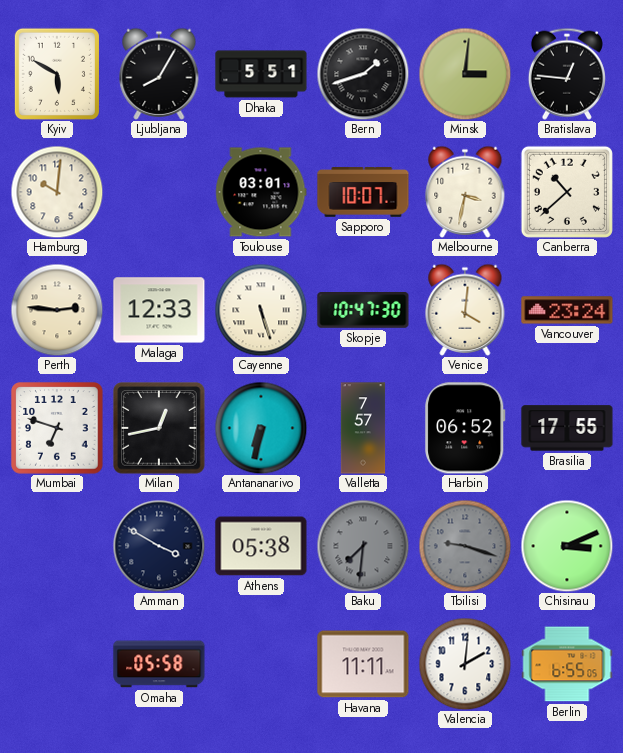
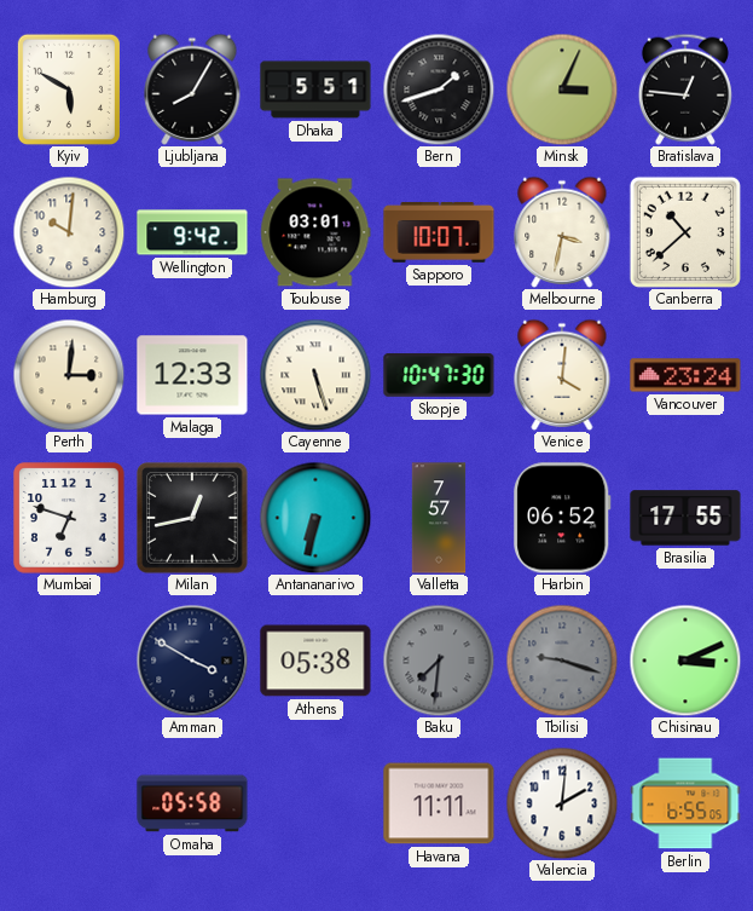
Minsk: 3:01 -> 3:04
Wellington: none -> 9:42
Perth: 2:46 -> 3:01
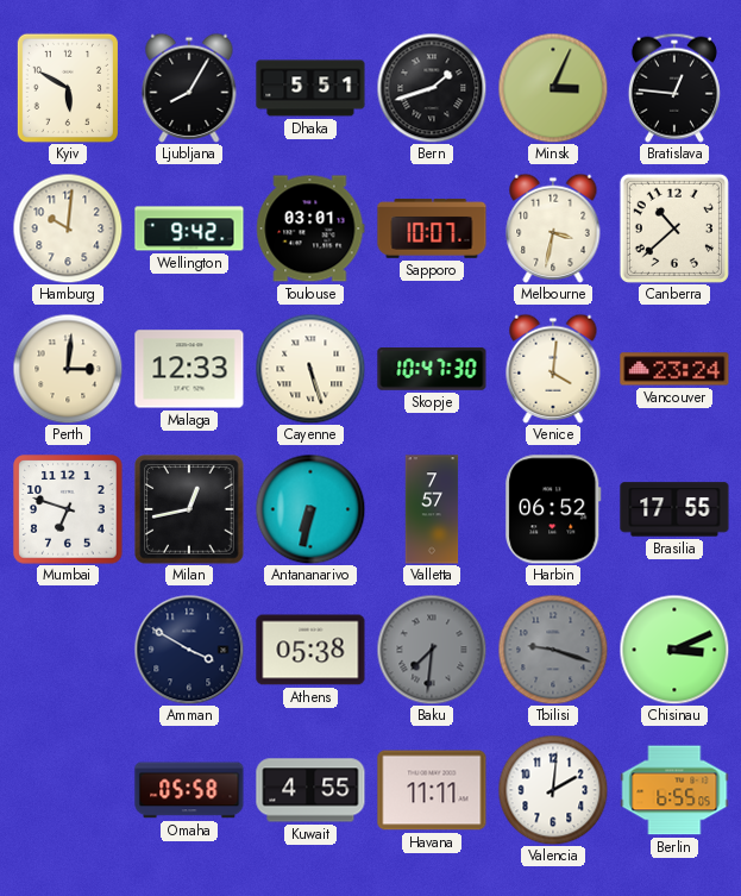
Kuwait: none -> 4:55
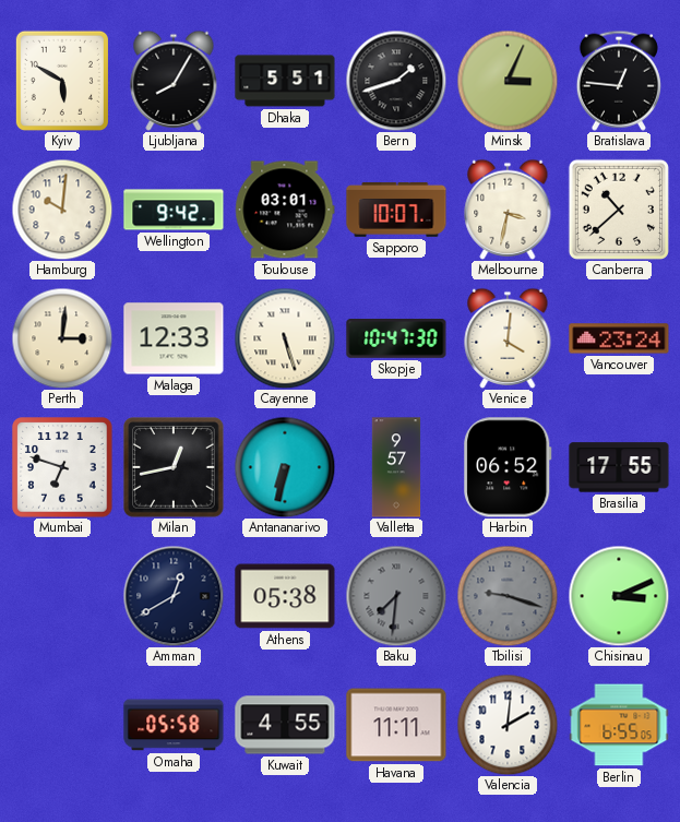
Valletta: 7:57 -> 9:57
Amman: 3:50 -> 12:40
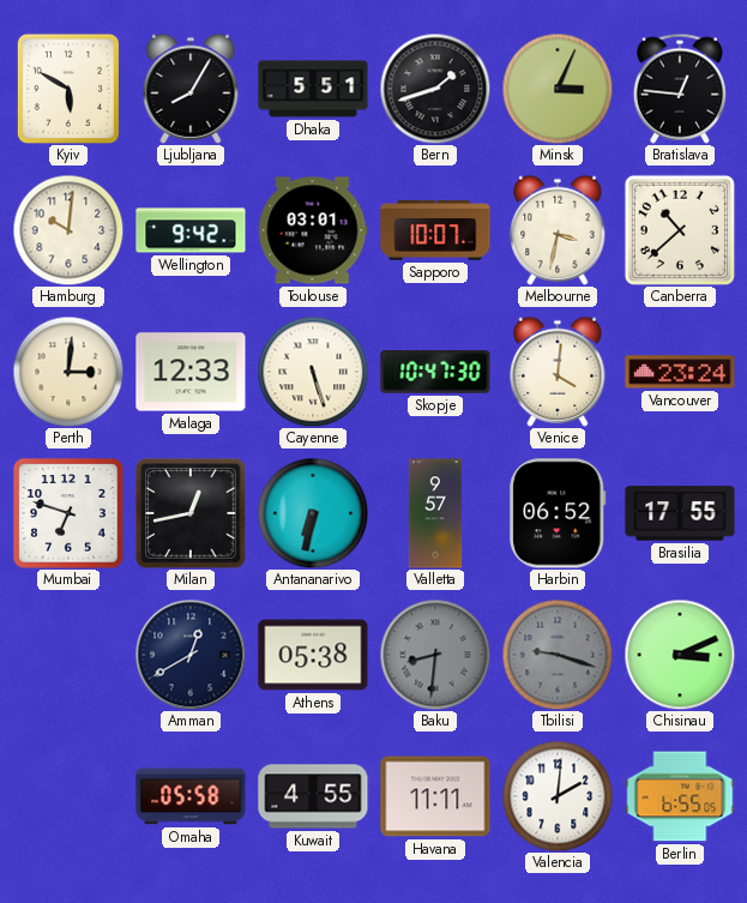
Baku: 7:31 -> 8:31
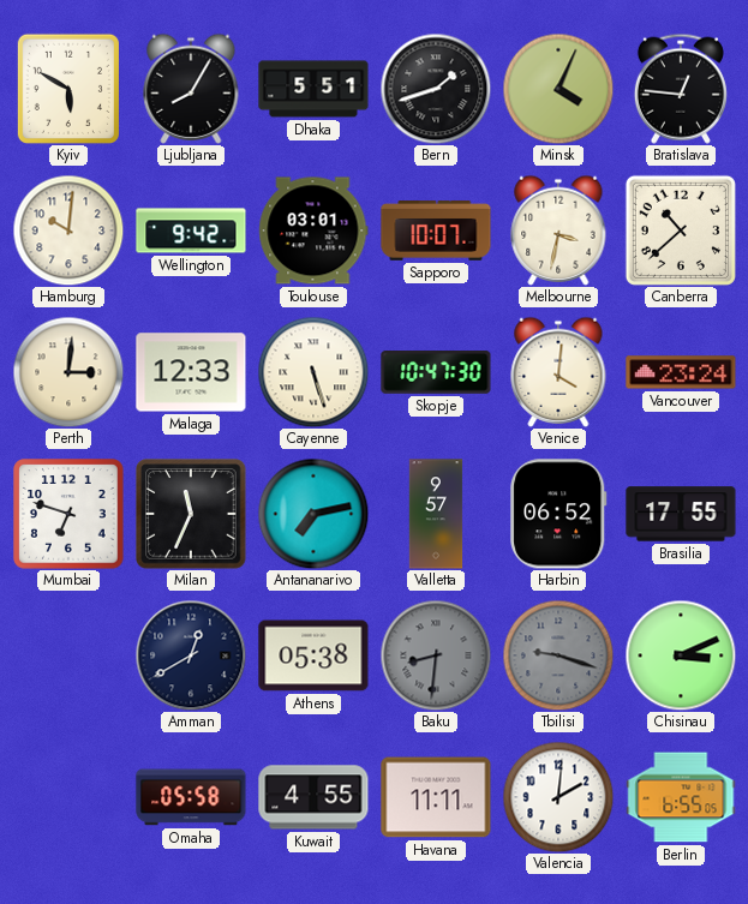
Minsk: 3:04 -> 4:04
Milan: 12:43 -> 11:34
Antananarivo: 6:32 -> 7:13
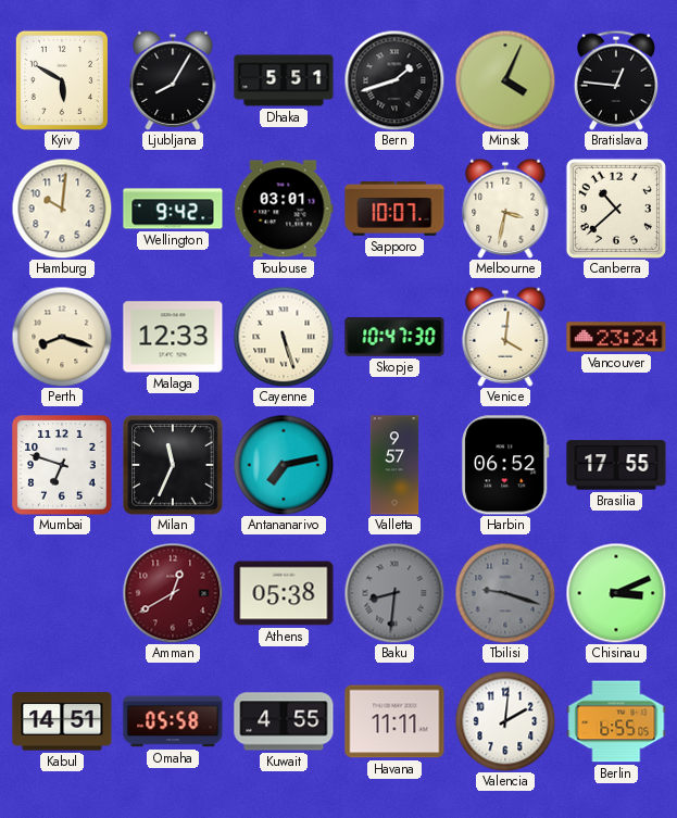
Perth: 3:01 -> 8:18
Amman dial: navy -> burgundy
Kabul: none -> 14:51
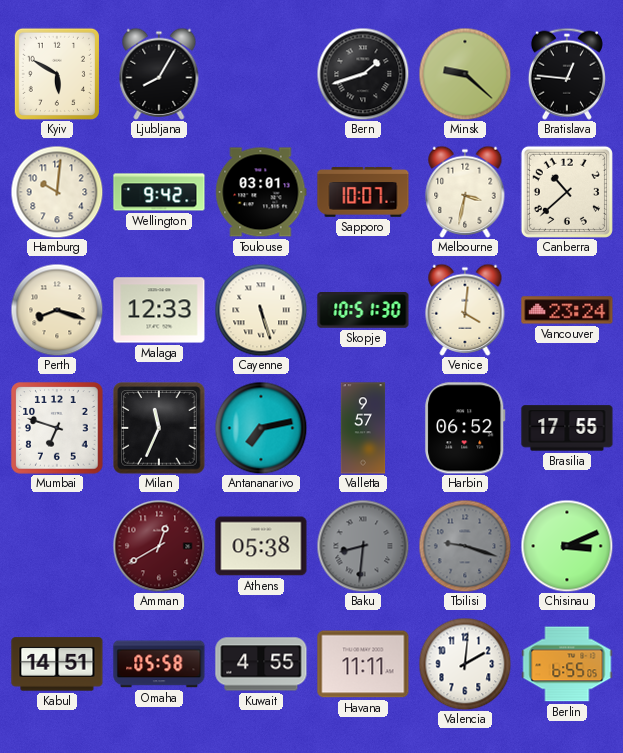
Dhaka: 5:51 -> none
Minsk: 4:04 -> 9:22
Skopje: 10:47 -> 10:51
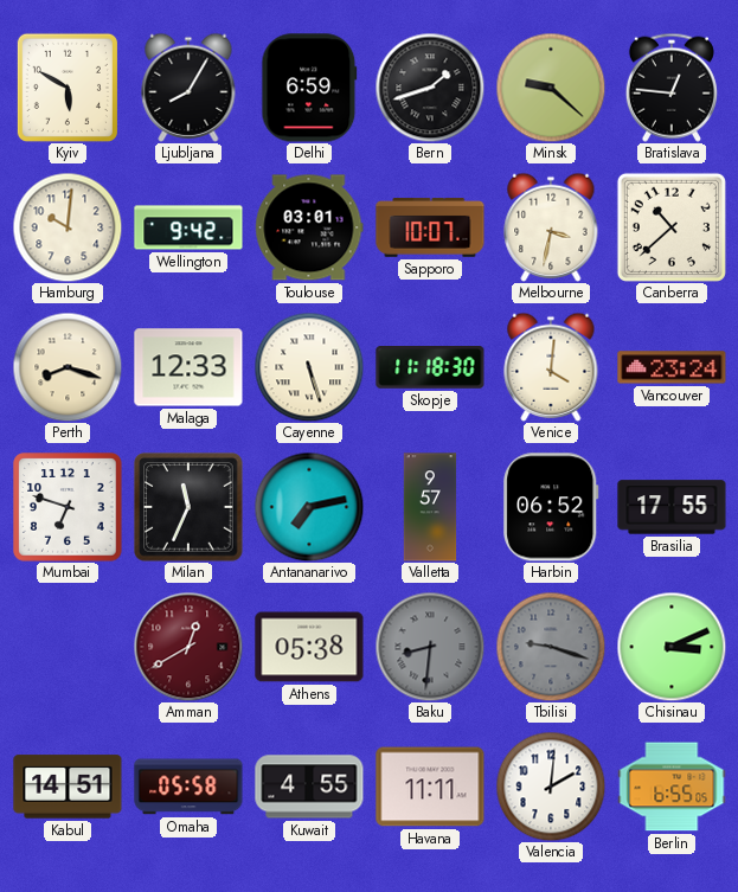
Delhi: none -> 6:59
Skopje: 10:51 -> 11:18
